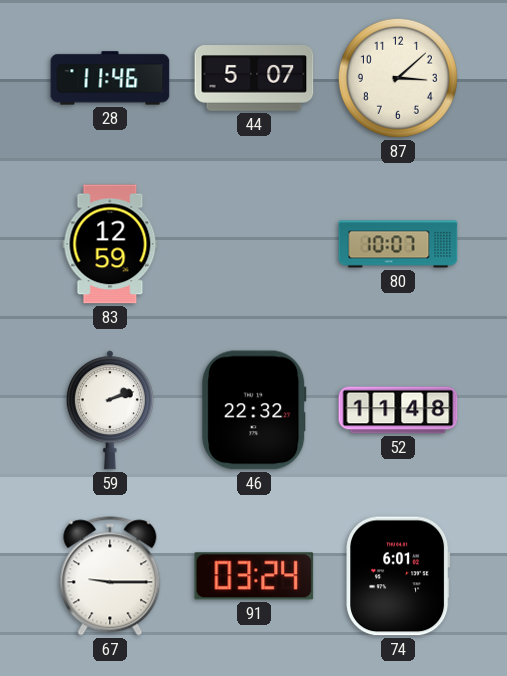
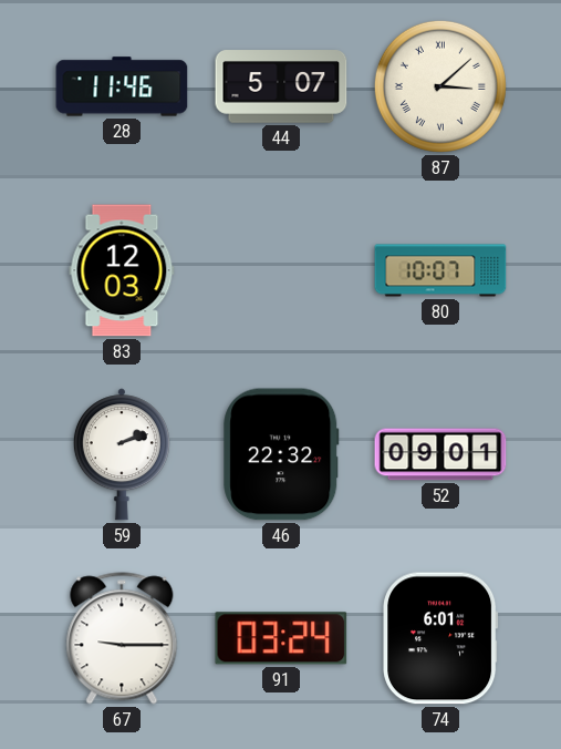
87 numerals: Arabic -> Roman
83: 12:59 -> 12:03
52: 11:48 -> 09:01
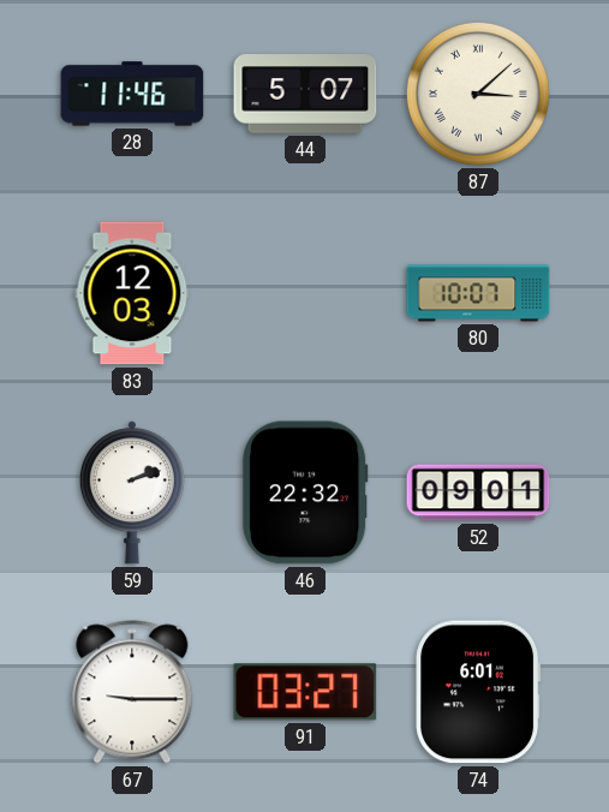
91: 03:24 -> 03:27
